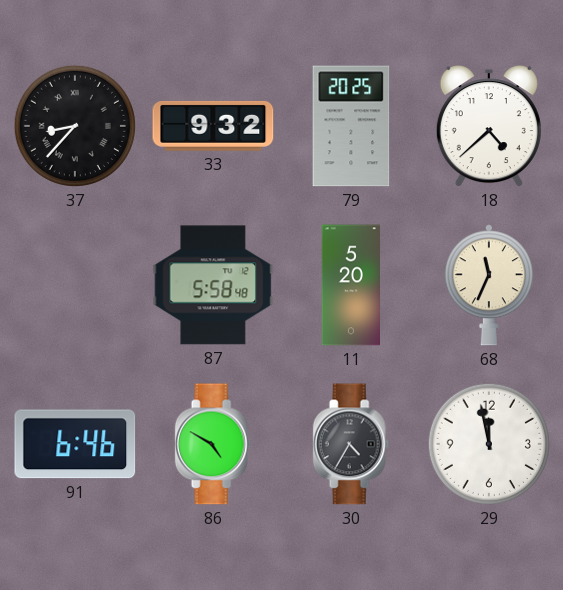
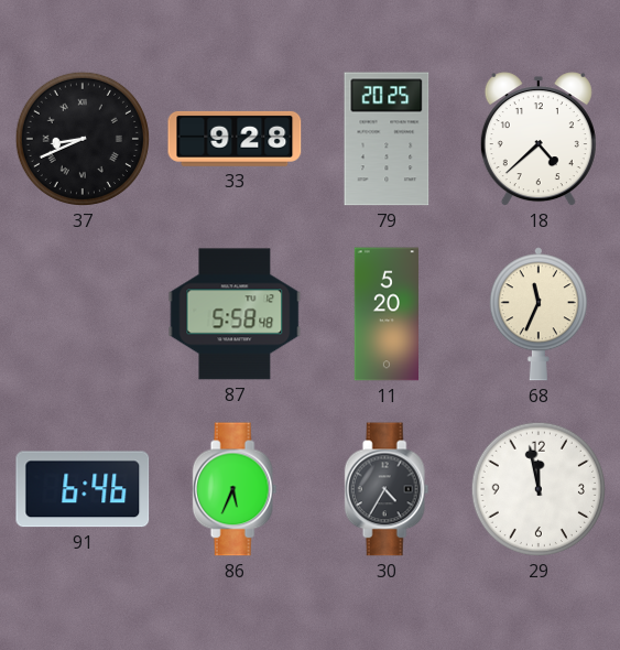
37: 8:37 -> 8:41
33: 9:32 -> 9:28
86: 4:50 -> 5:34
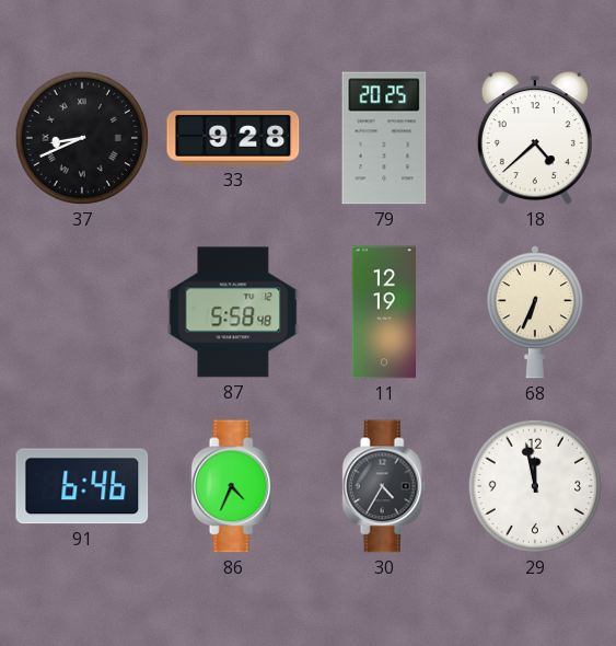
11: 5:20 -> 12:19
68: 11:34 -> 6:34
86: 5:34 -> 4:34
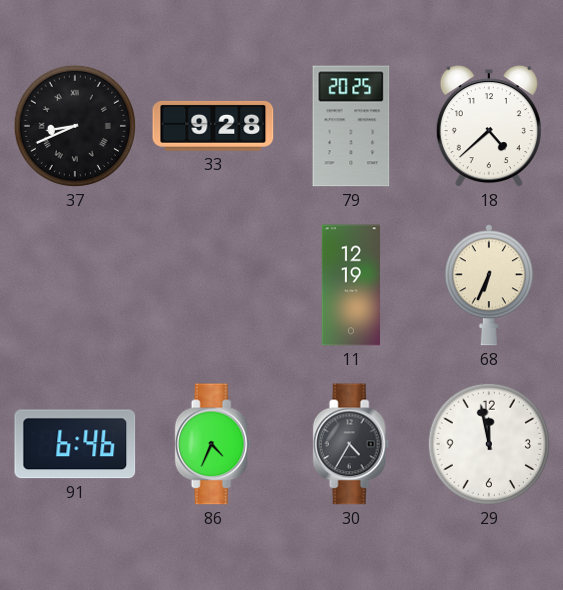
87: 5:58 -> none
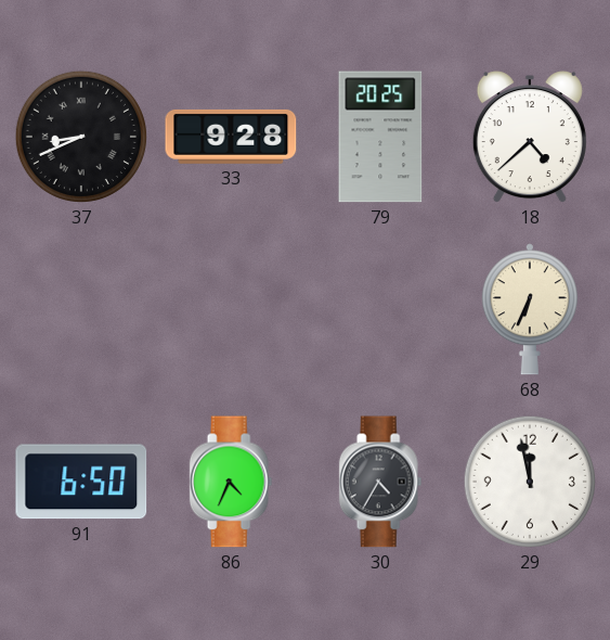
11: 12:19 -> none
91: 6:46 -> 6:50
